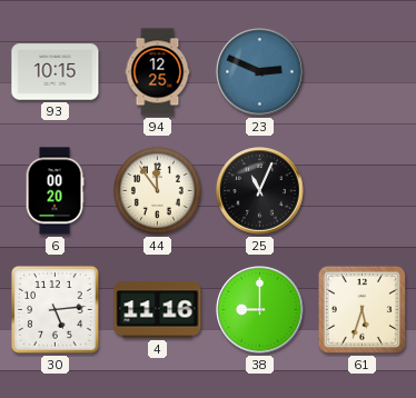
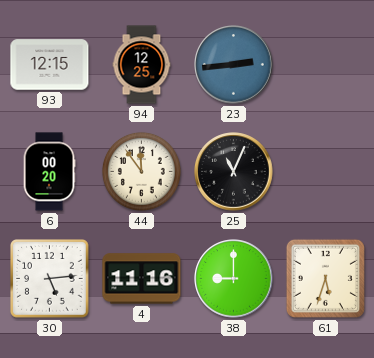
93: 10:15 -> 12:15
23: 2:49 -> 2:44
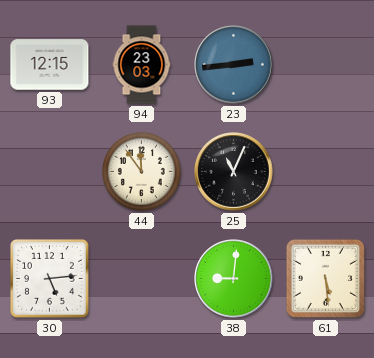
94: 12:25 -> 23:03
6: 00:20 -> none
4: 11:16 -> none
38: 9:00 -> 9:01
61: 5:33 -> 5:29
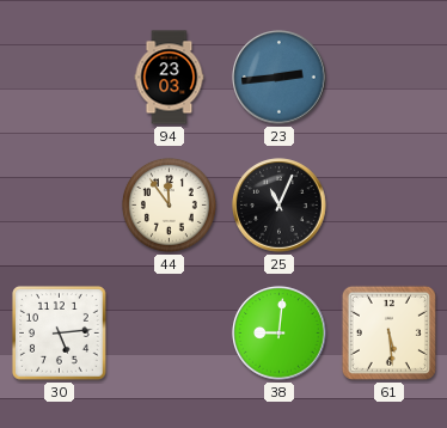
93: 12:15 -> none
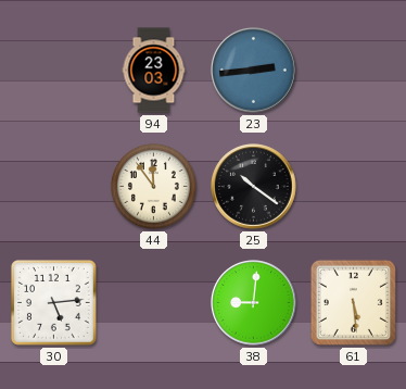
25: 11:04 -> 10:21
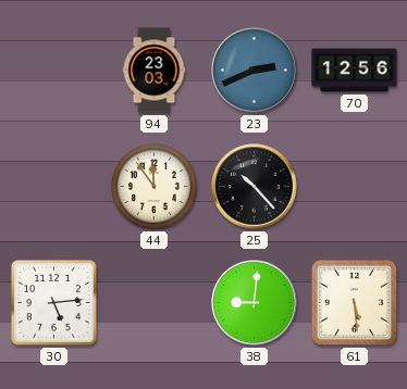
23: 2:44 -> 2:41
70: none -> 12:56
25: 10:21 -> 10:23
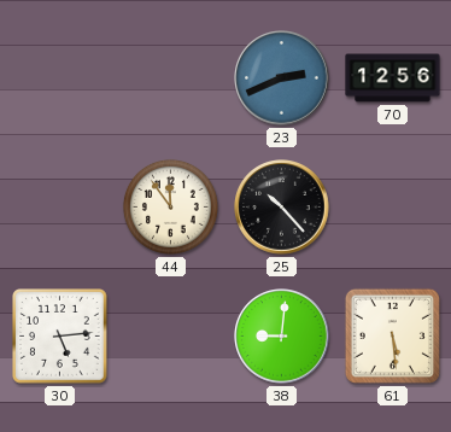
94: 23:03 -> none
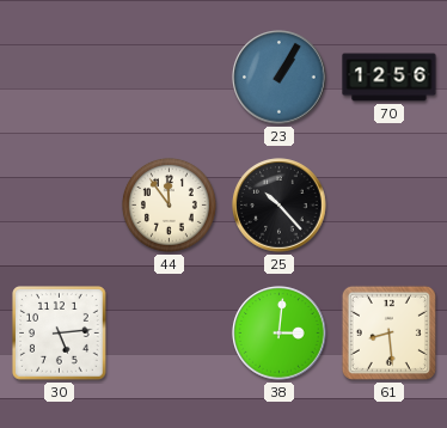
23: 2:41 -> 1:05
38: 9:01 -> 3:01
61: 5:29 -> 8:29
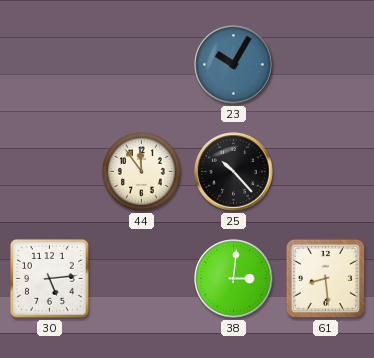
23: 1:05 -> 10:05
70: 12:56 -> none
